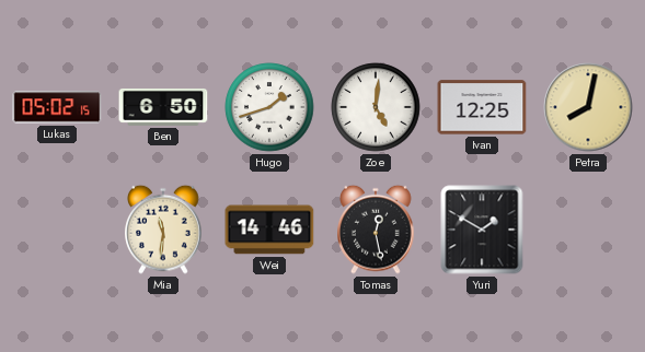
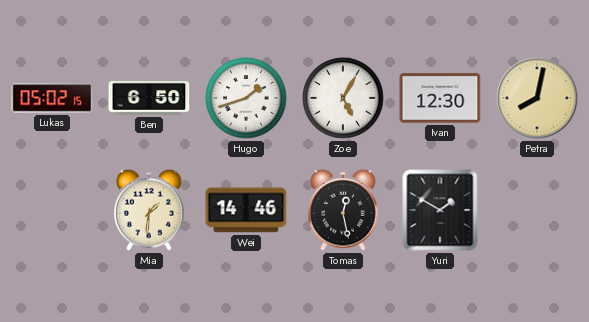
Zoe: 5:01 -> 5:05
Ivan: 12:25 -> 12:30
Mia: 11:31 -> 1:31
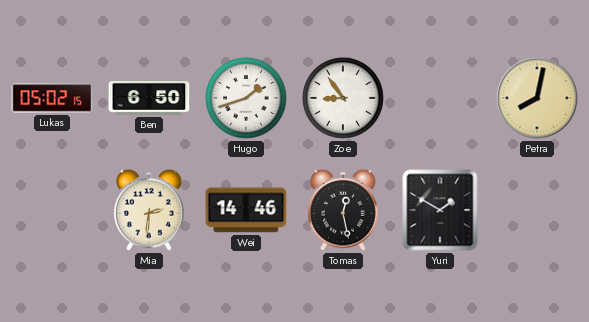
Zoe: 5:05 -> 8:54
Ivan: 12:30 -> none
Mia: 1:31 -> 2:31
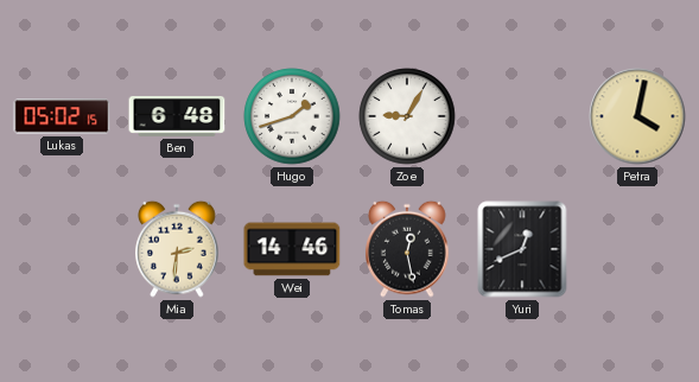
Ben: 6:50 -> 6:48
Zoe: 8:54 -> 9:05
Petra: 8:02 -> 4:02
Yuri: 1:50 -> 12:41
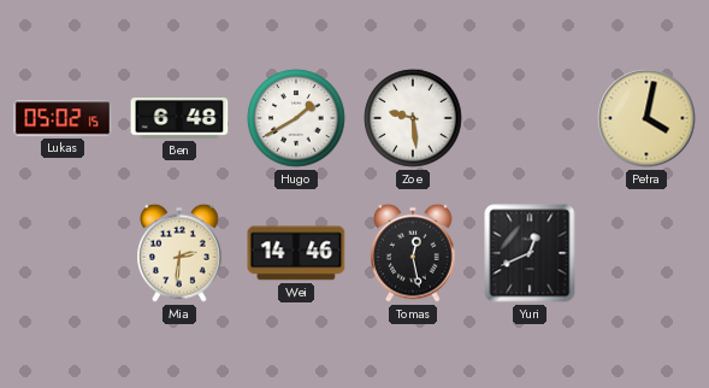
Hugo: 1:42 -> 1:40
Zoe: 9:05 -> 9:29
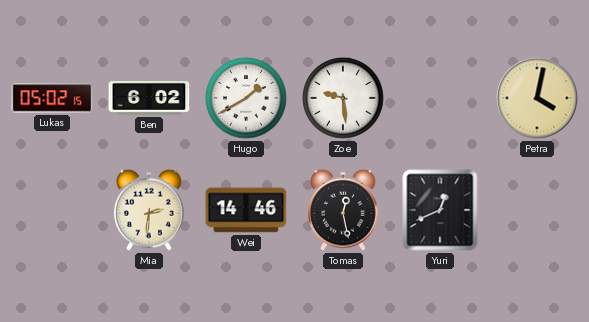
Ben: 6:48 -> 6:02
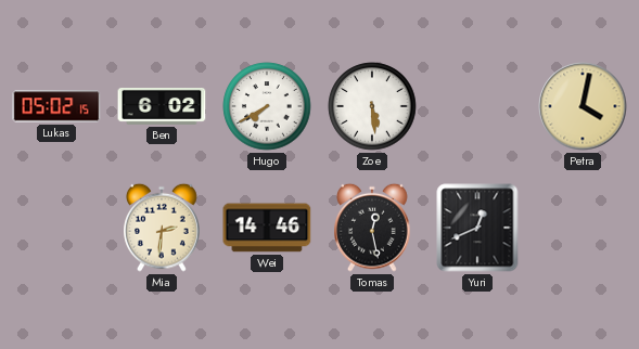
Hugo: 1:40 -> 7:40
Zoe: 9:29 -> 5:29
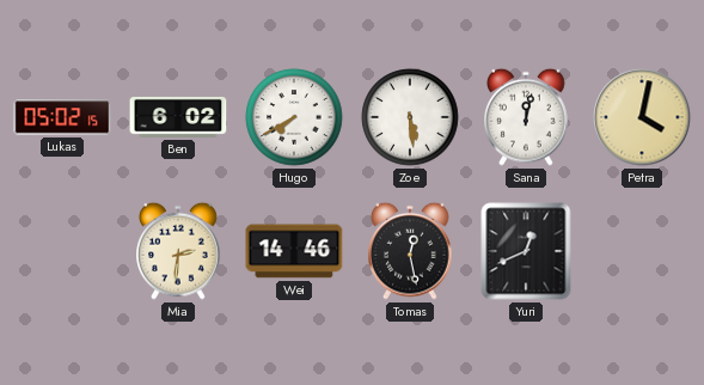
Sana: none -> 12:02
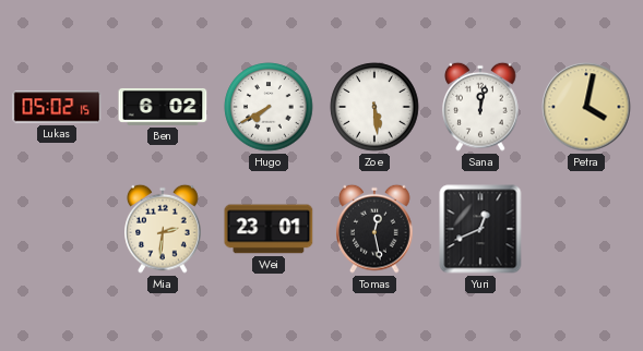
Wei: 14:46 -> 23:01
